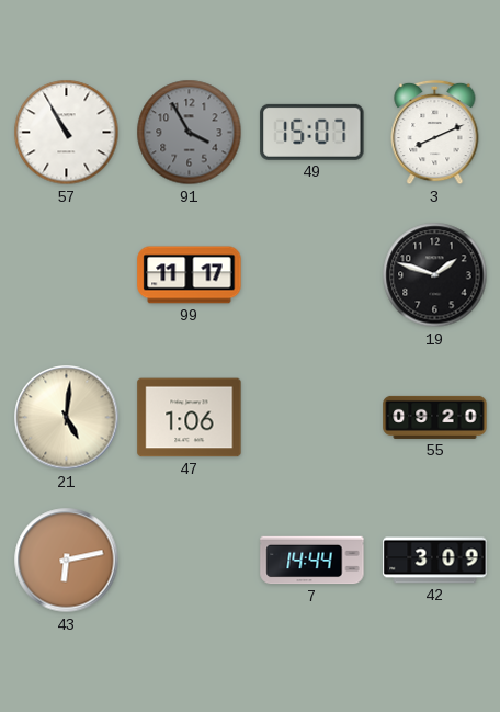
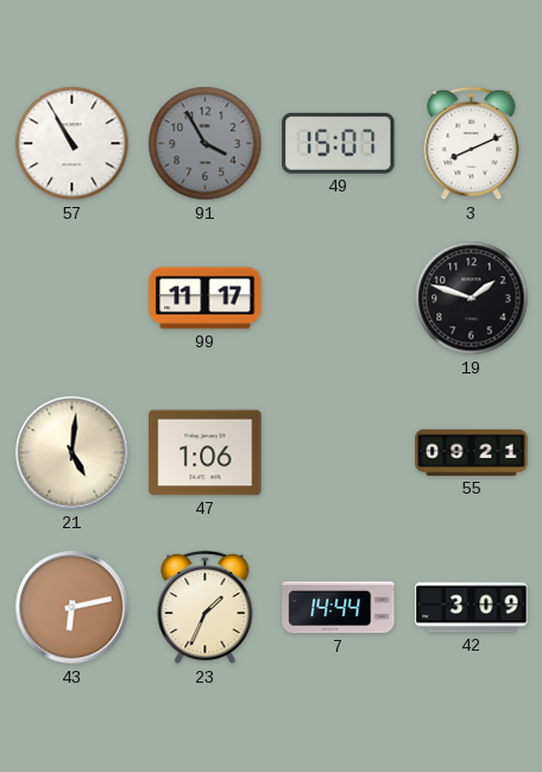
55: 09:20 -> 09:21
23: none -> 1:34
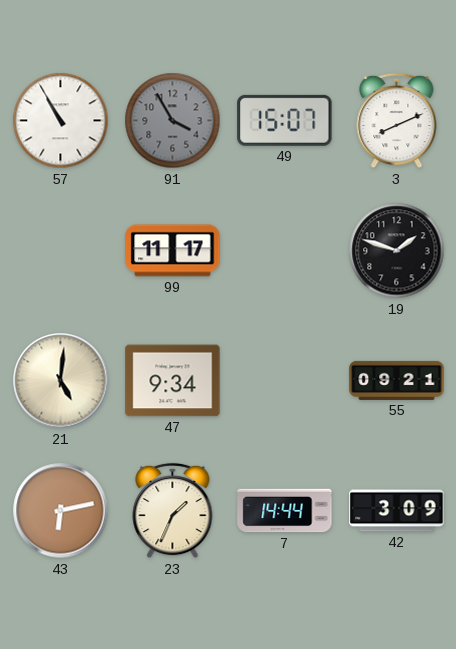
47: 1:06 -> 9:34
